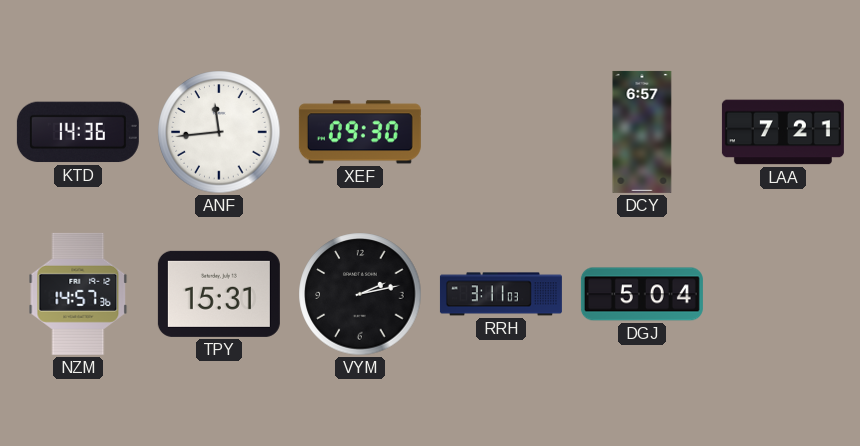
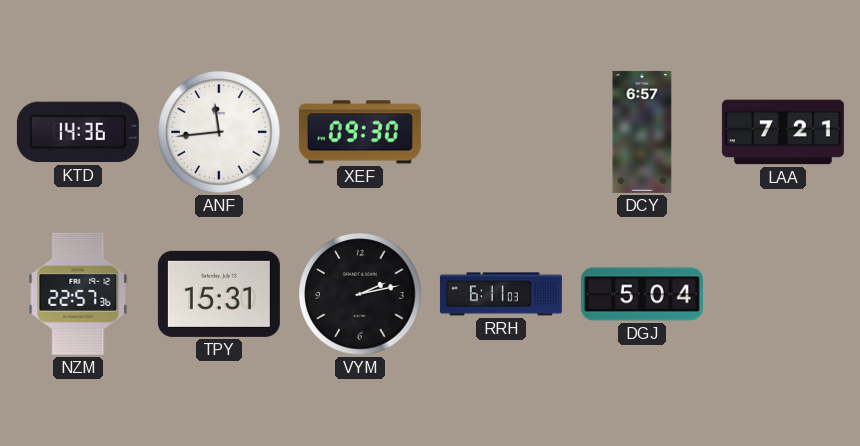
NZM: 14:57 -> 22:57
RRH: 3:11 -> 6:11
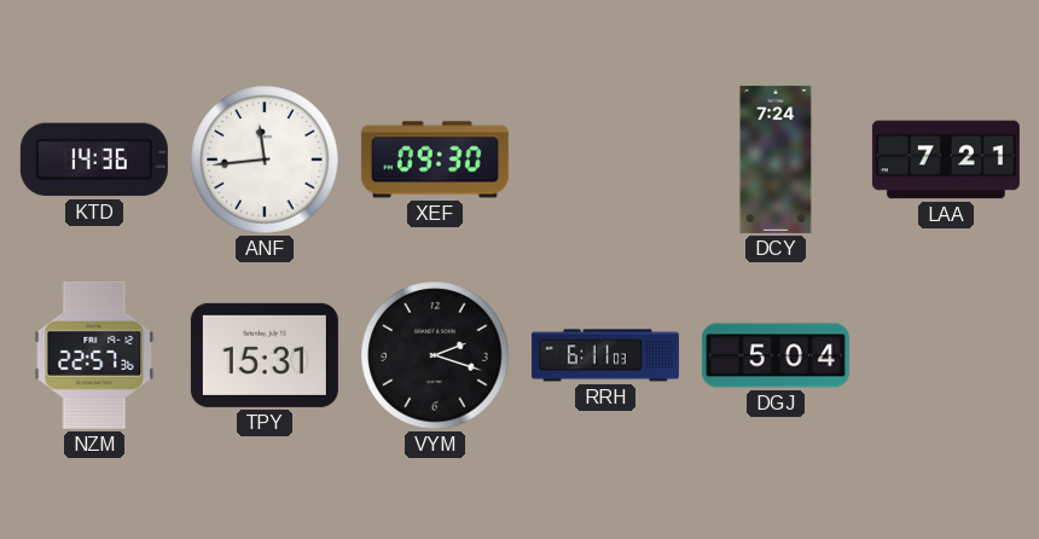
DCY: 6:57 -> 7:24
VYM: 2:13 -> 2:18
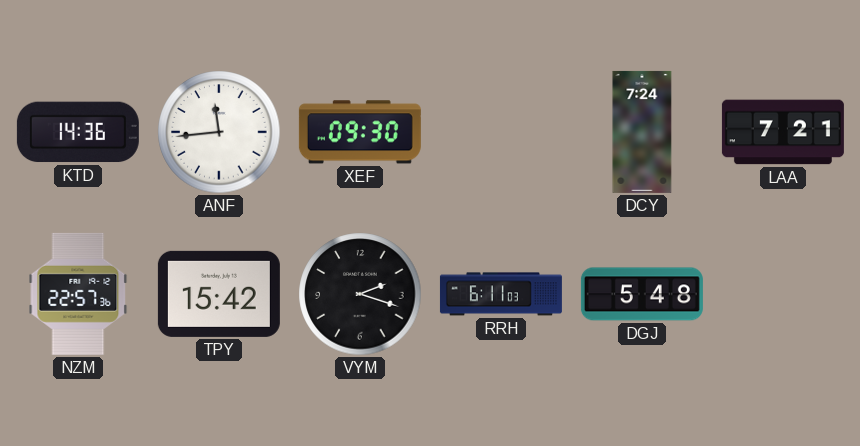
TPY: 15:31 -> 15:42
DGJ: 5:04 -> 5:48
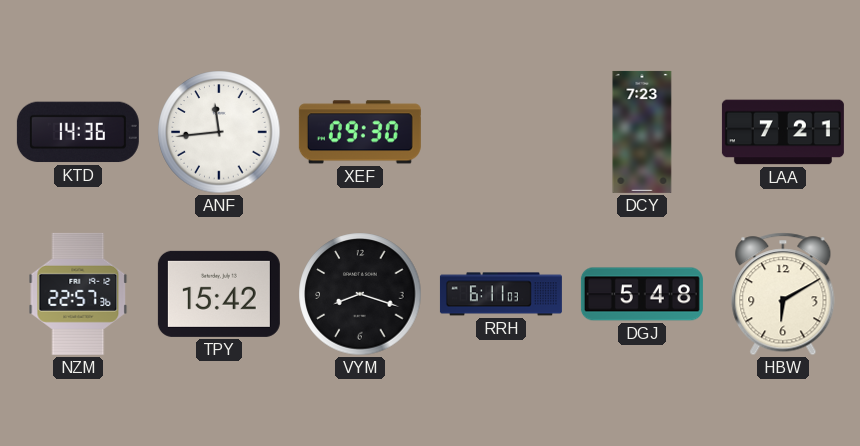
DCY: 7:24 -> 7:23
VYM: 2:18 -> 8:18
HBW: none -> 6:10
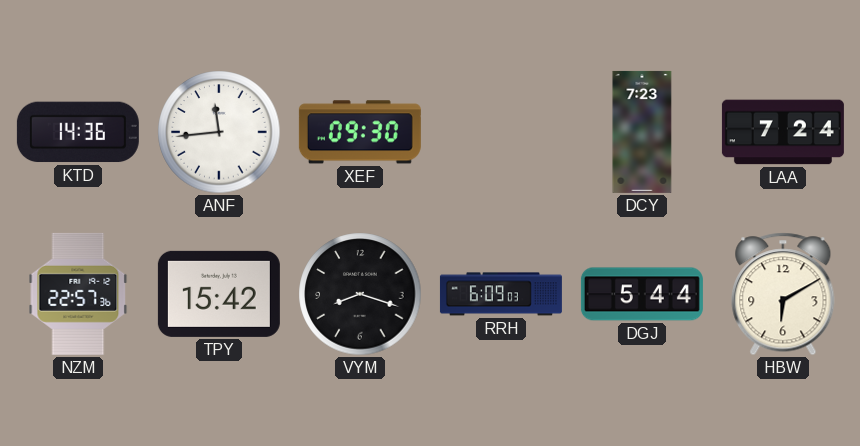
LAA: 7:21 -> 7:24
RRH: 6:11 -> 6:09
DGJ: 5:48 -> 5:44
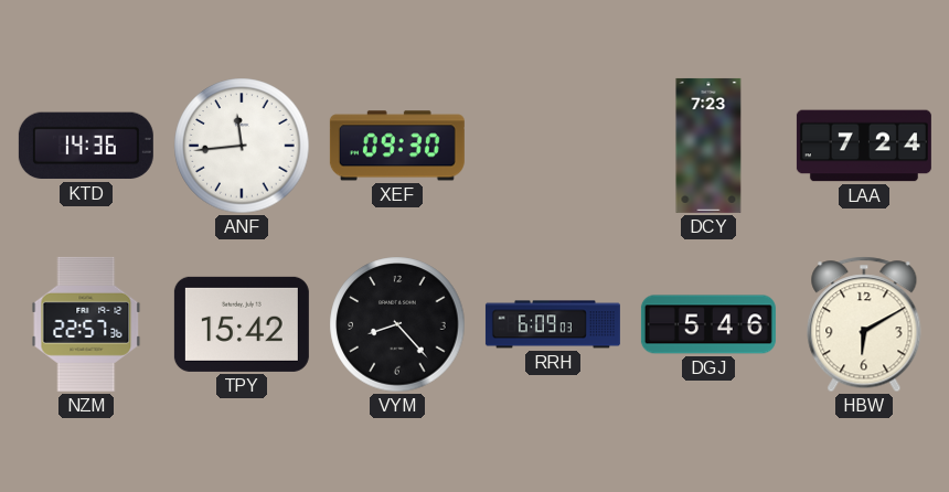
VYM: 8:18 -> 8:23
DGJ: 5:44 -> 5:46
